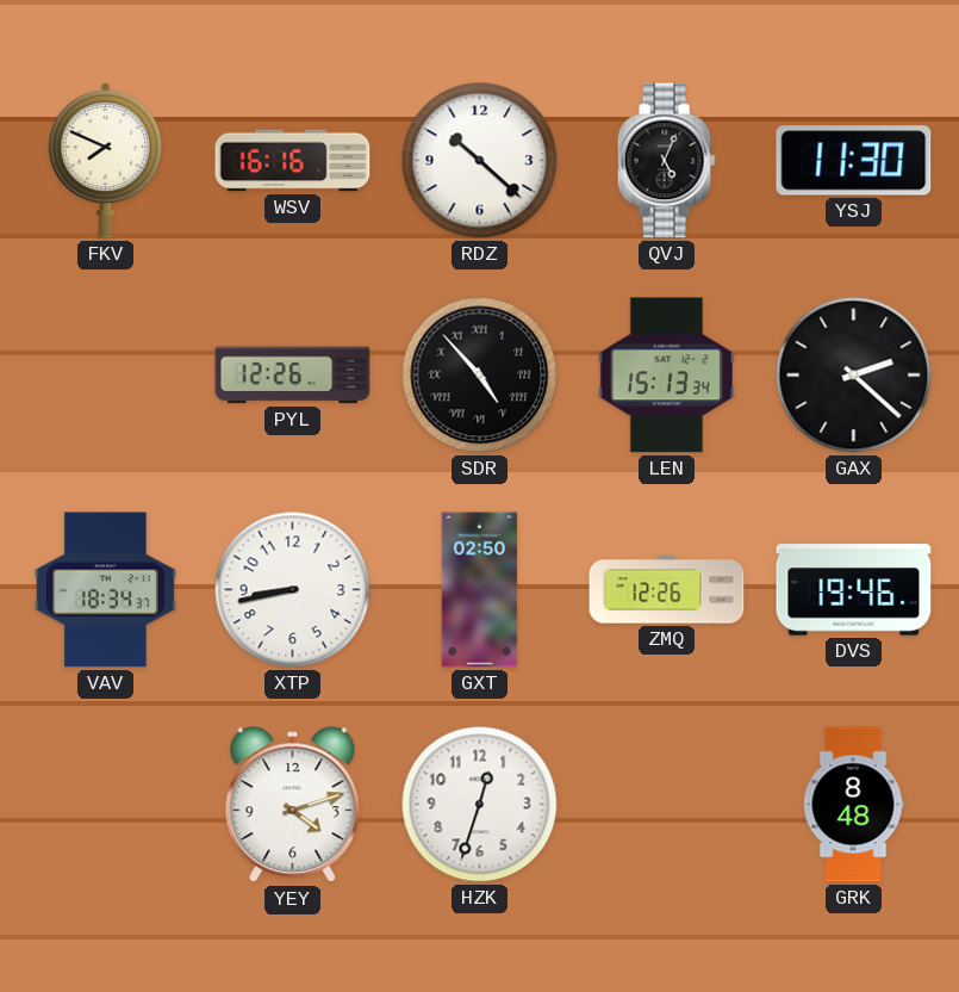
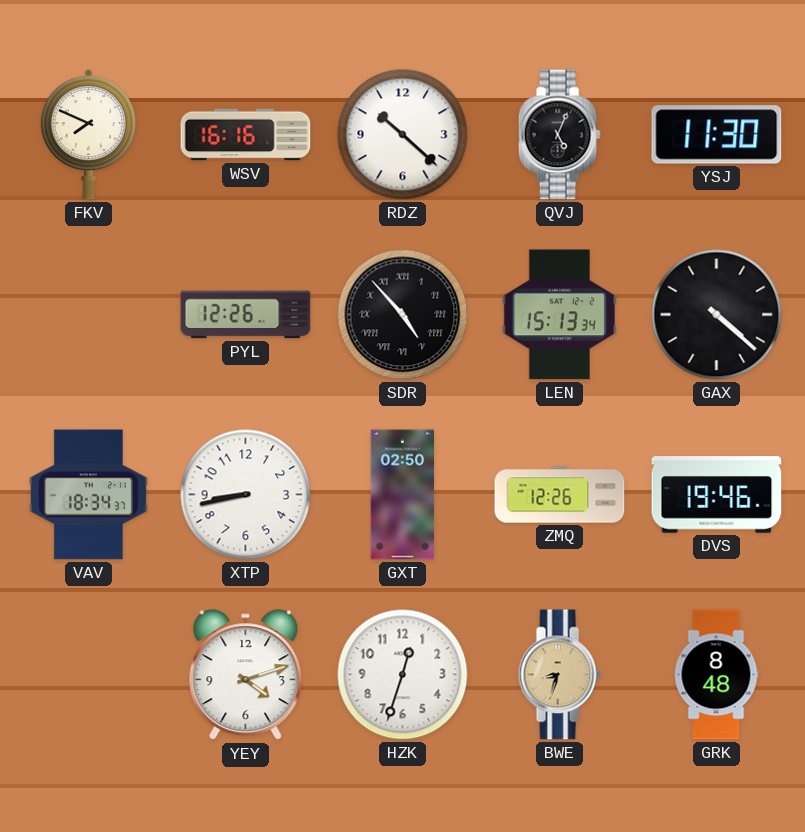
GAX: 2:22 -> 4:22
BWE: none -> 8:33
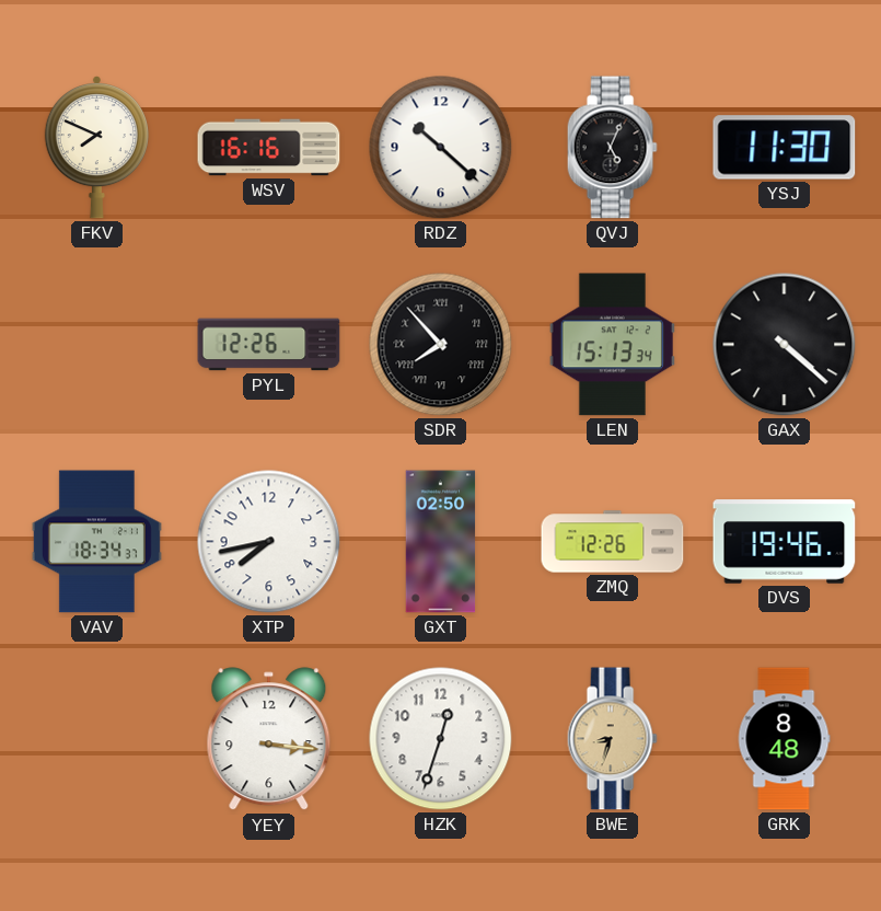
SDR: 4:53 -> 7:53
XTP: 8:43 -> 7:43
YEY: 4:12 -> 3:16
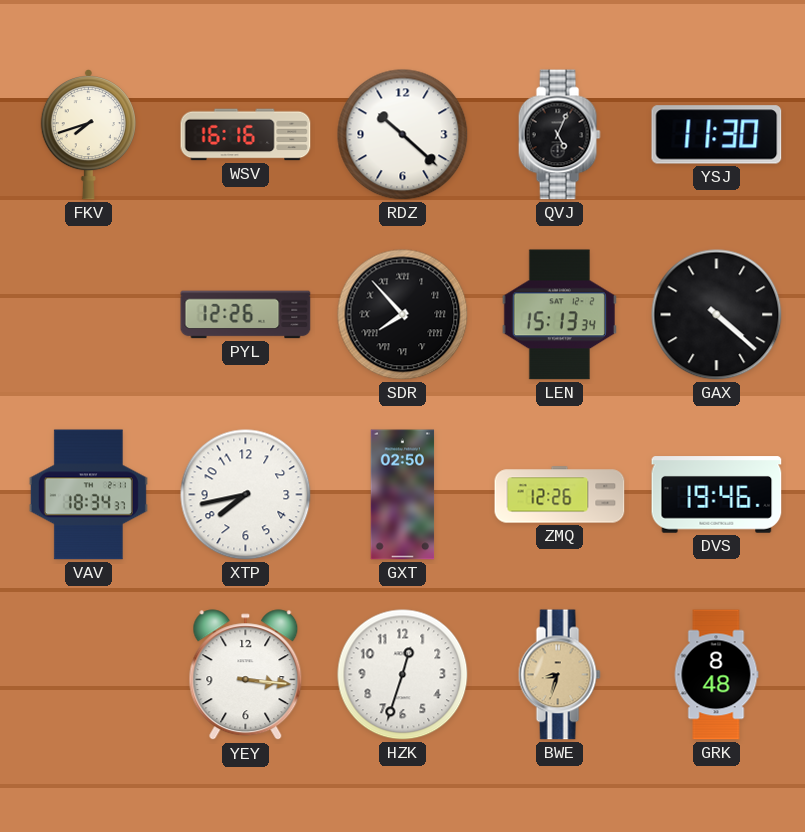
FKV: 7:49 -> 7:42
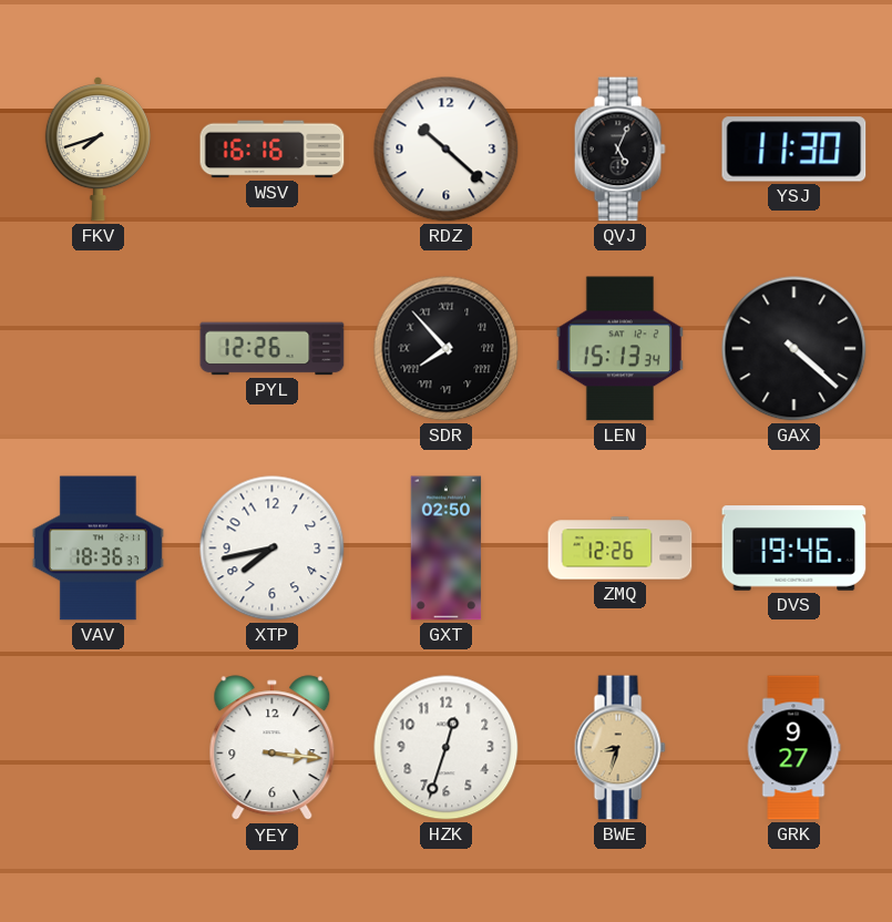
VAV: 18:34 -> 18:36
GRK: 8:48 -> 9:27
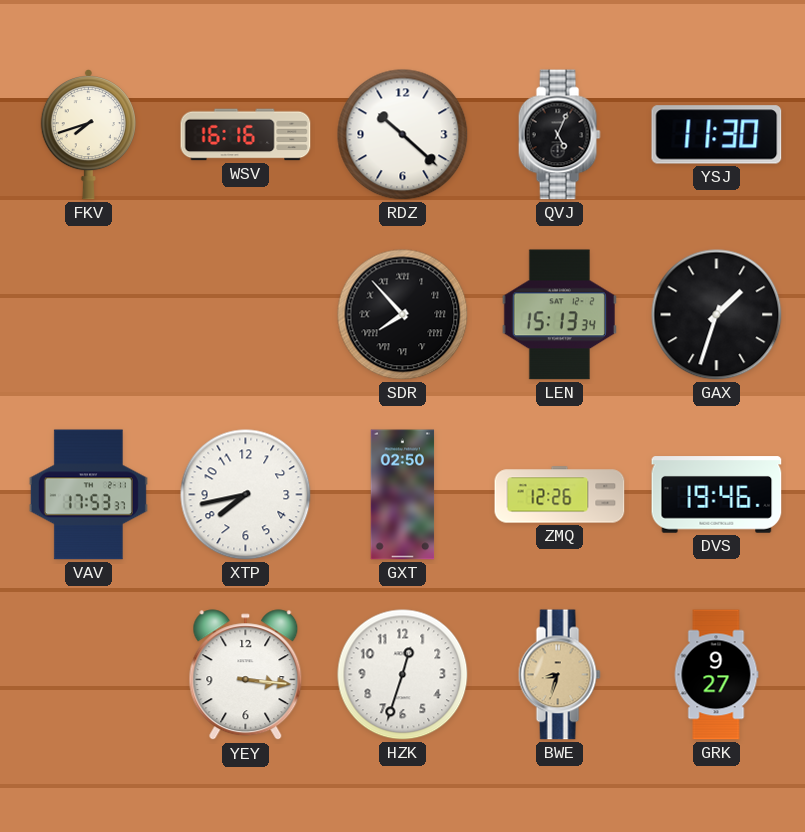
PYL: 12:26 -> none
GAX: 4:22 -> 1:33
VAV: 18:36 -> 17:53
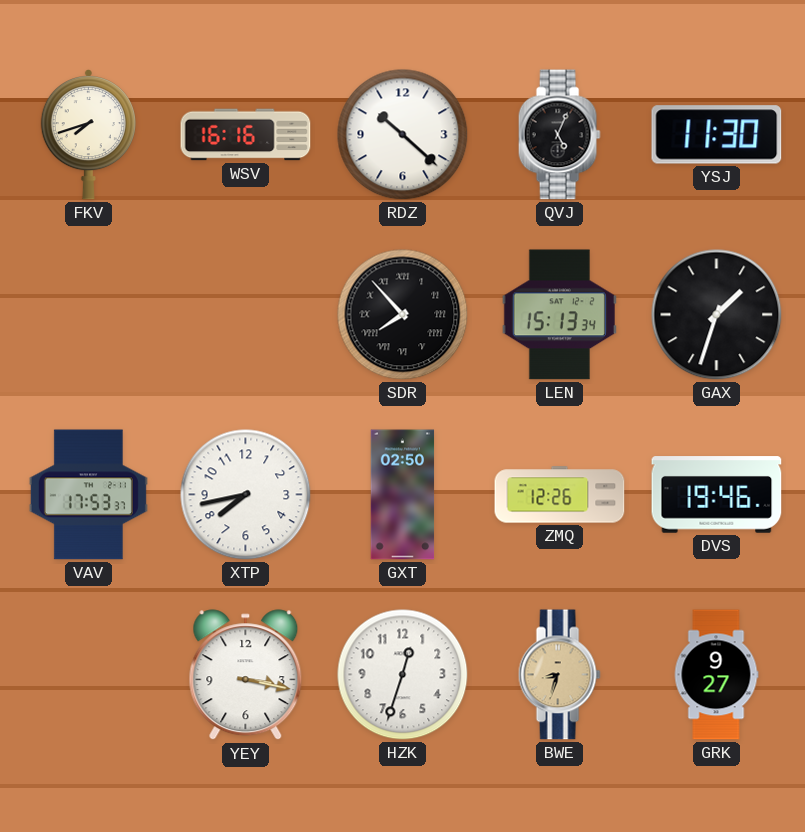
YEY: 3:16 -> 3:17
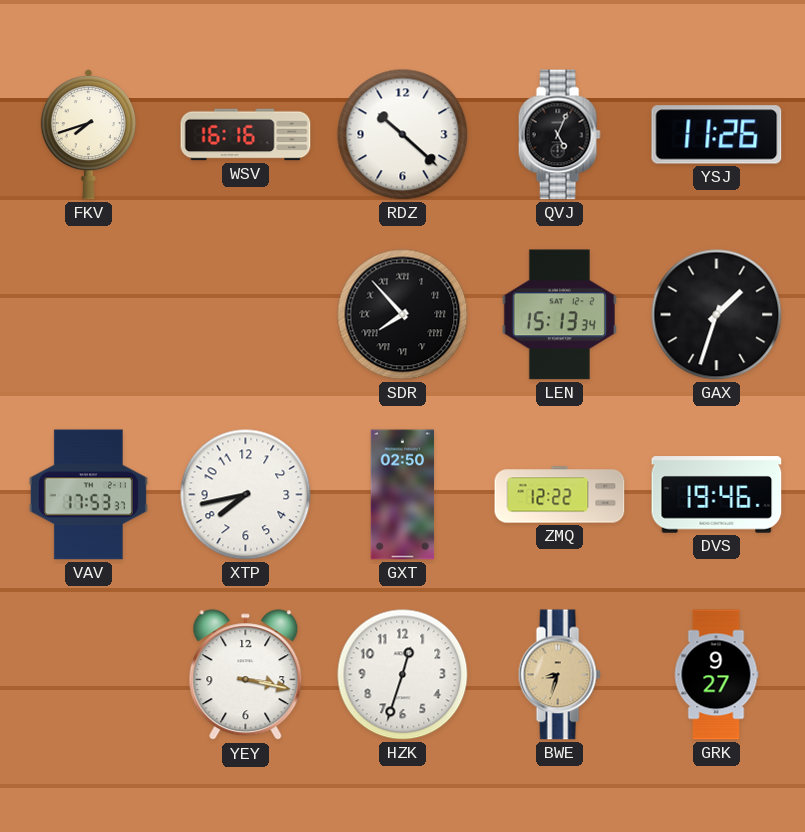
YSJ: 11:30 -> 11:26
ZMQ: 12:26 -> 12:22
